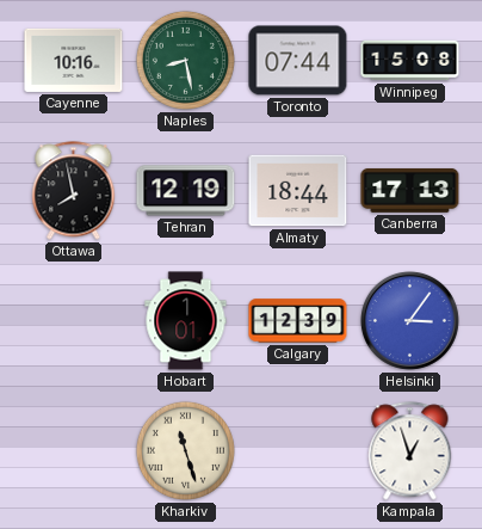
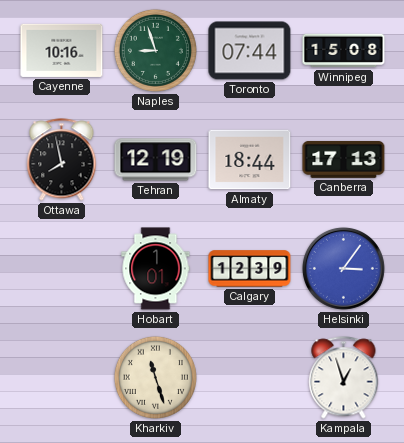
Naples: 8:28 -> 8:57
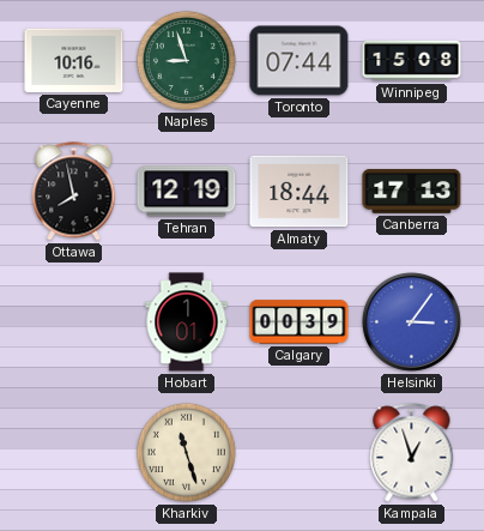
Calgary: 12:39 -> 00:39
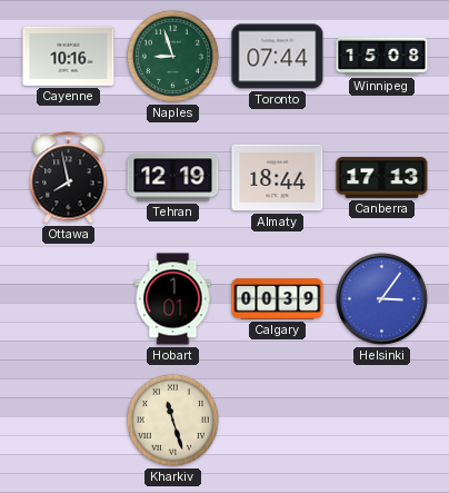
Kampala: 12:57 -> none
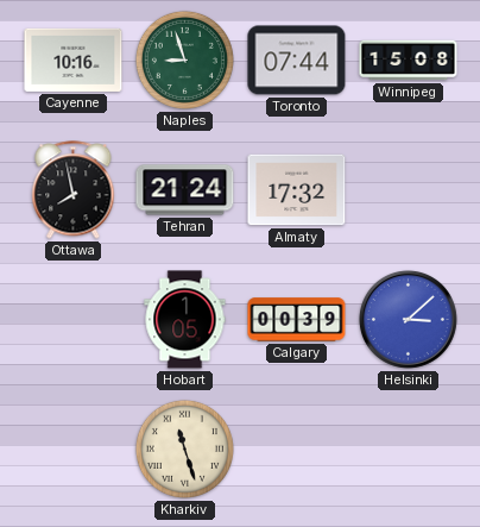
Tehran: 12:19 -> 21:24
Almaty: 18:44 -> 17:32
Canberra: 17:13 -> none
Hobart: 1:01 -> 1:05
Helsinki: 3:06 -> 3:08
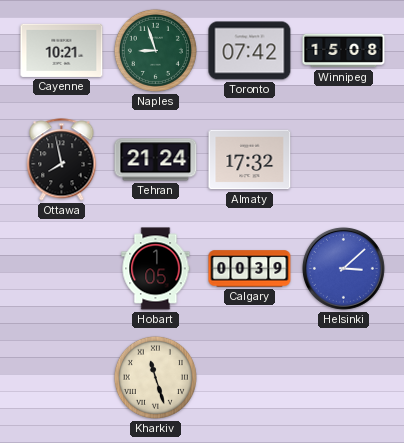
Cayenne: 10:16 -> 10:21
Toronto: 07:44 -> 07:42
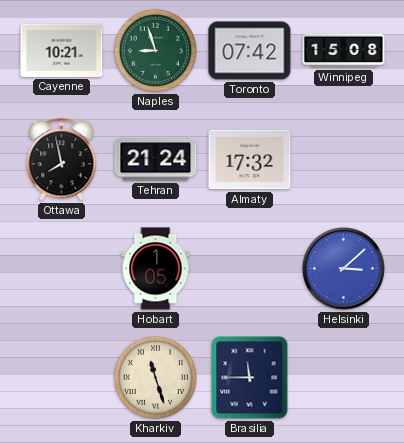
Calgary: 00:39 -> none
Brasilia: none -> 11:45
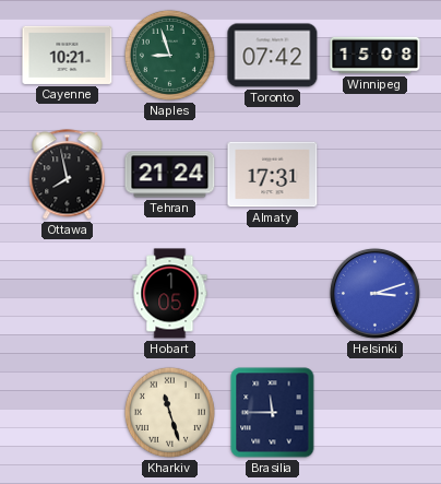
Almaty: 17:32 -> 17:31
Helsinki: 3:08 -> 3:12
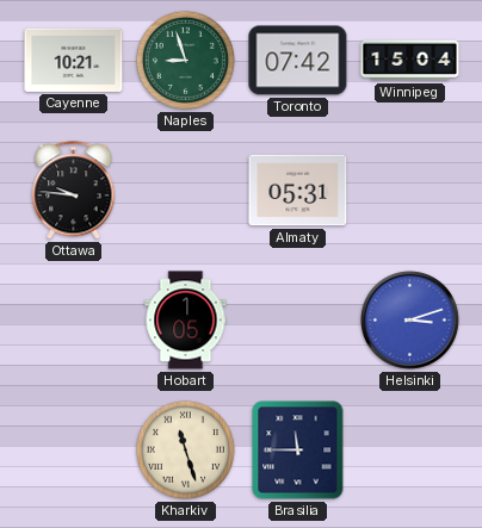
Winnipeg: 15:08 -> 15:04
Ottawa: 7:58 -> 9:46
Tehran: 21:24 -> none
Almaty: 17:31 -> 05:31
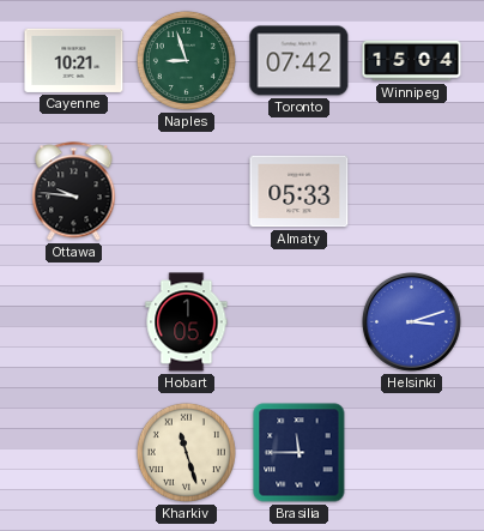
Almaty: 05:31 -> 05:33
